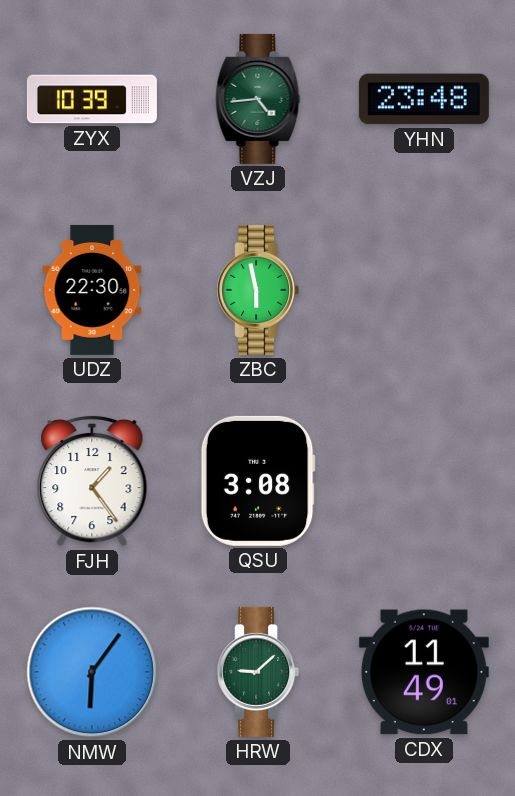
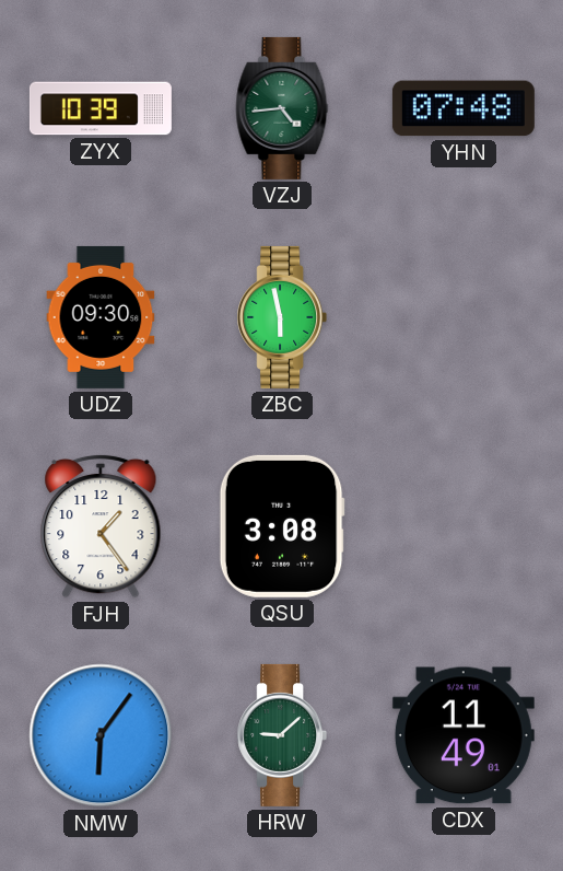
YHN: 23:48 -> 07:48
UDZ: 22:30 -> 09:30
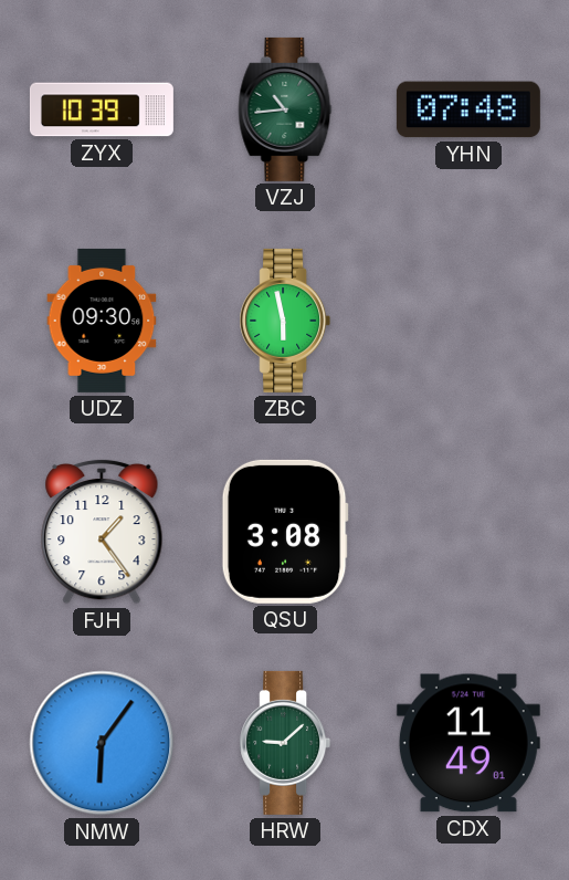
VZJ: 4:44 -> 10:44
